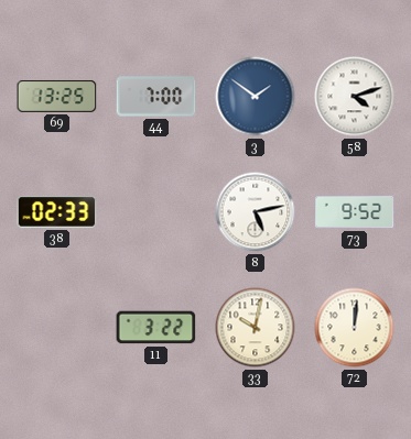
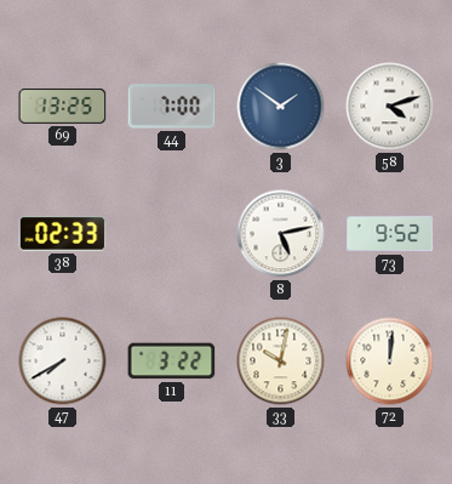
47: none -> 7:40
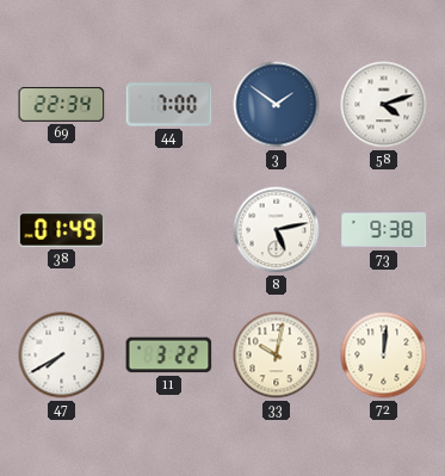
69: 13:25 -> 22:34
38: 02:33 -> 01:49
73: 9:52 -> 9:38
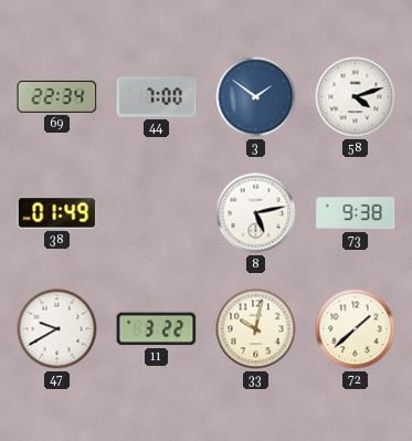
47: 7:40 -> 9:40
72: 12:01 -> 1:38
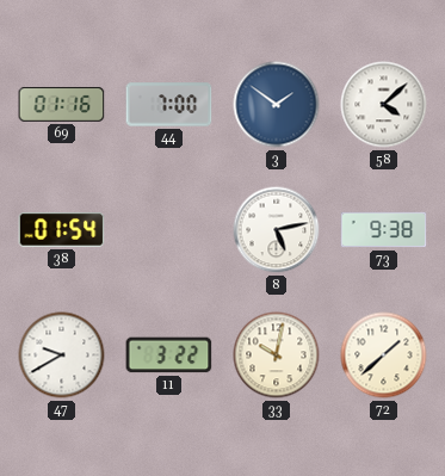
69: 22:34 -> 01:16
58: 4:12 -> 4:08
38: 01:49 -> 01:54
